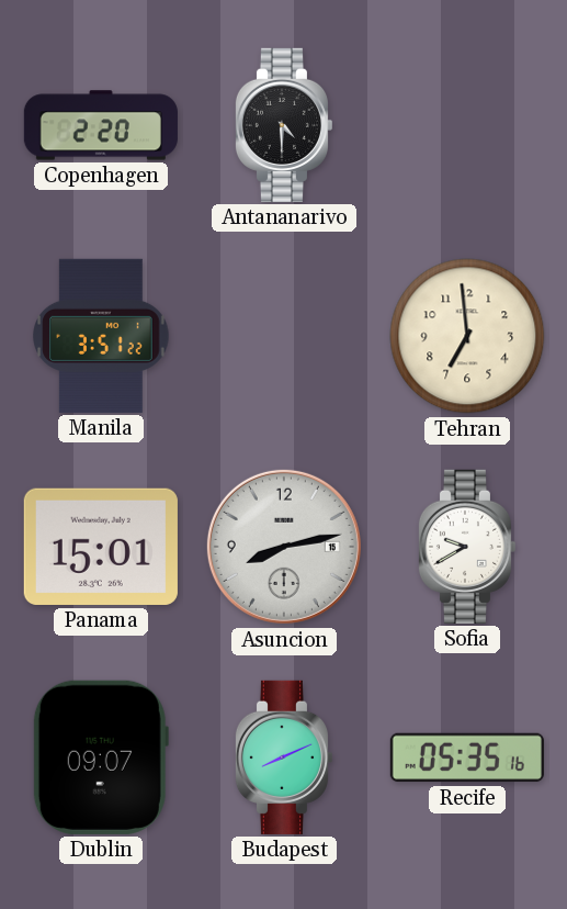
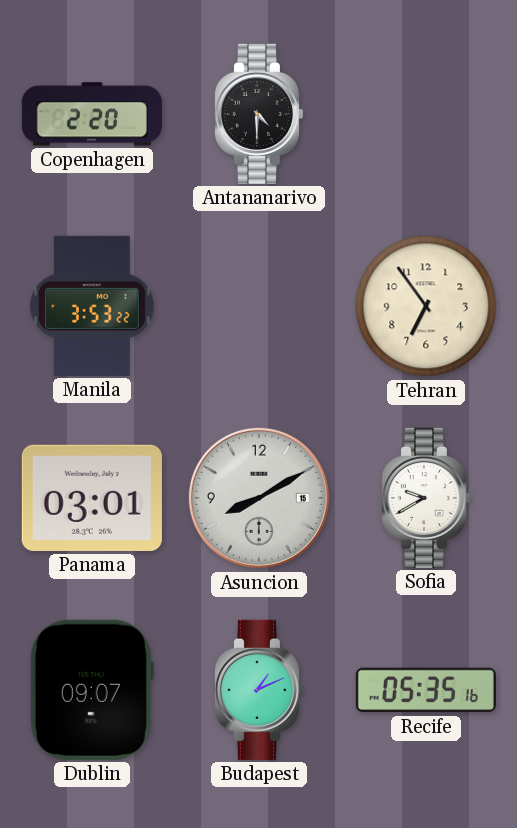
Manila: 3:51 -> 3:53
Tehran: 6:59 -> 6:54
Panama: 15:01 -> 03:01
Asuncion: 8:13 -> 8:10
Budapest: 8:11 -> 1:11
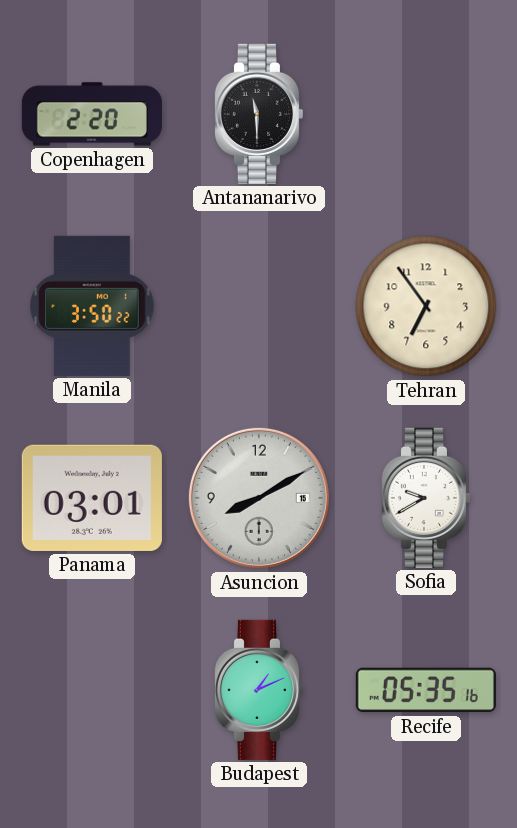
Antananarivo: 4:30 -> 11:30
Manila: 3:53 -> 3:50
Dublin: 09:07 -> none
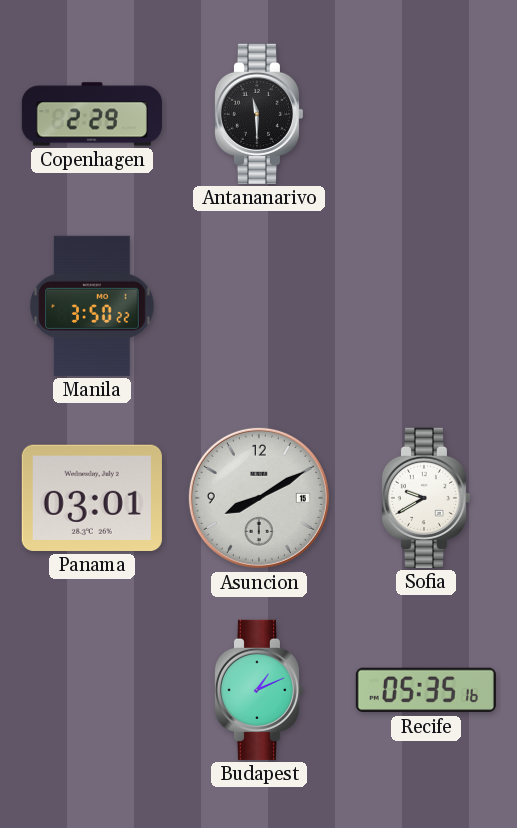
Copenhagen: 2:20 -> 2:29
Tehran: 6:54 -> none
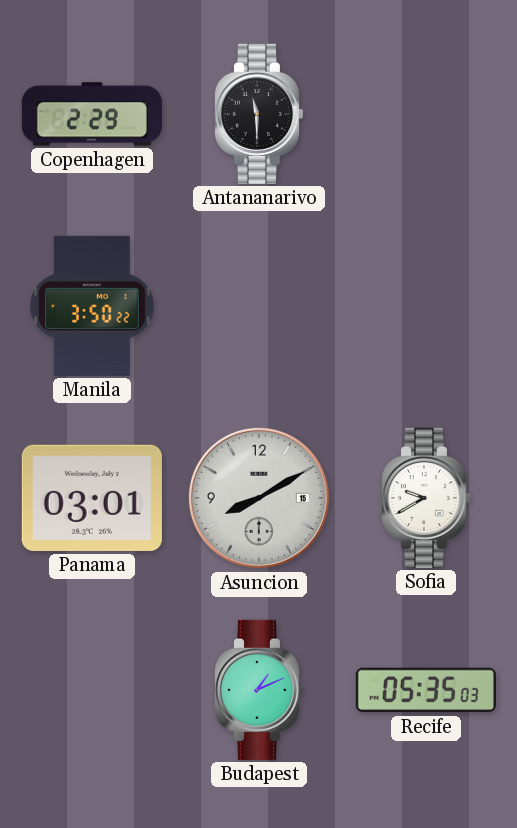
Recife: 05:35:16 -> 05:35:03
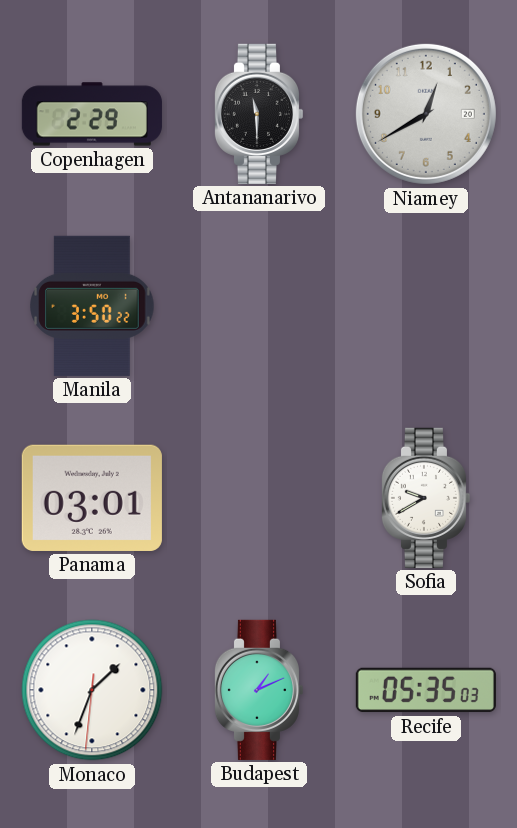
Niamey: none -> 12:40
Asuncion: 8:10 -> none
Monaco: none -> 1:33
